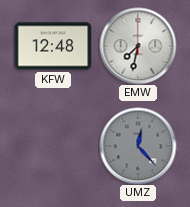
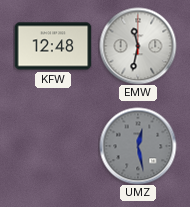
EMW: 7:32 -> 11:32
UMZ: 12:23 -> 12:28
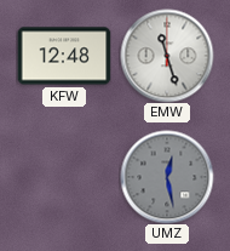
EMW: 11:32 -> 11:27
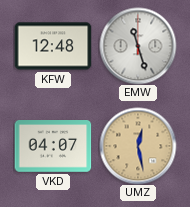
VKD: none -> 04:07
UMZ dial: grey -> champagne
